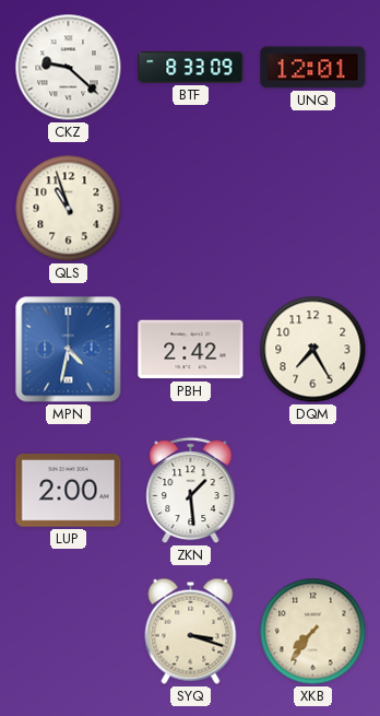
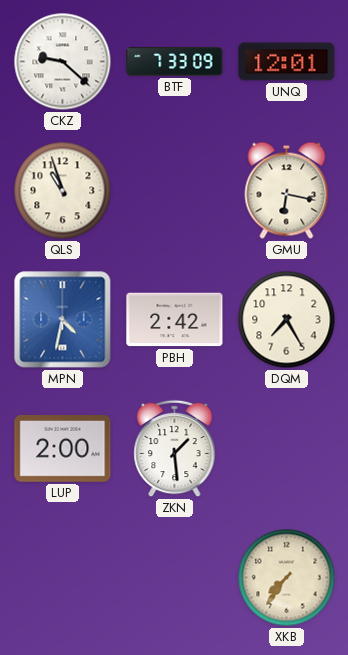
BTF: 8:33 -> 7:33
GMU: none -> 6:17
SYQ: 3:18 -> none
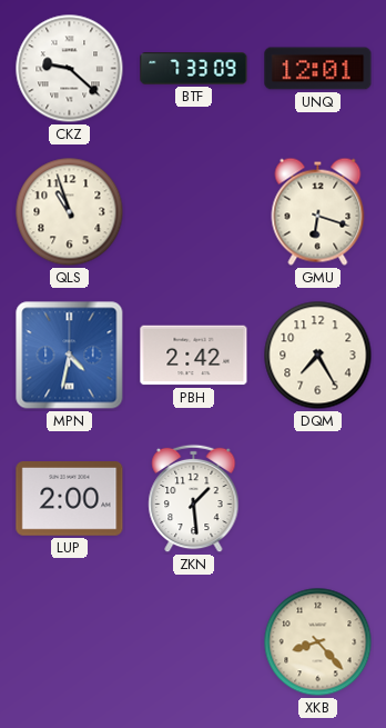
GMU: 6:17 -> 6:18
XKB: 7:36 -> 8:23
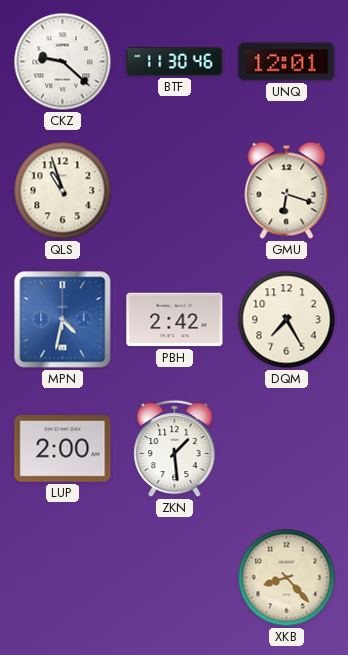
BTF: 7:33 -> 11:30
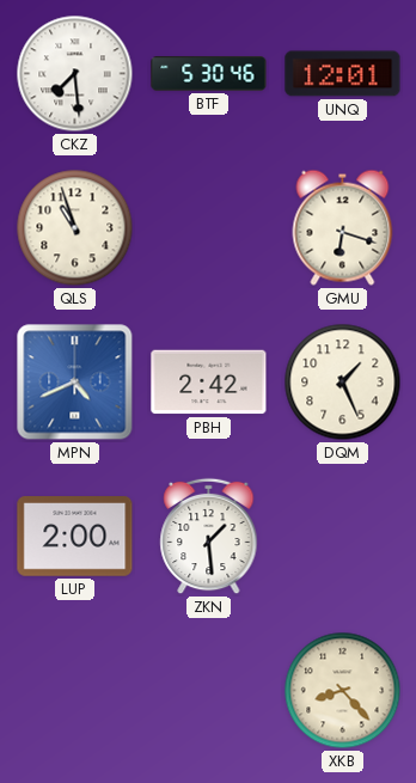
CKZ: 9:22 -> 7:29
BTF: 11:30 -> 5:30
MPN: 4:32 -> 4:41
DQM: 7:25 -> 1:26
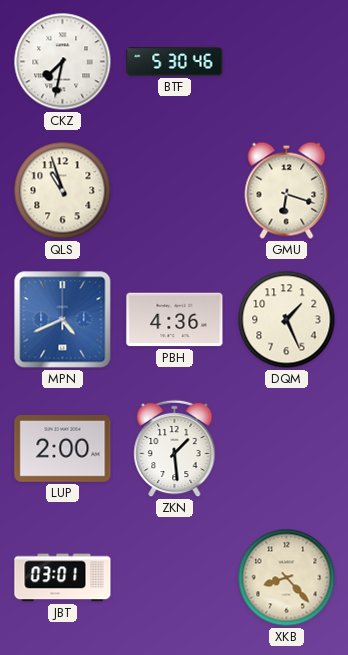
CKZ: 7:29 -> 7:32
UNQ: 12:01 -> none
PBH: 2:42 -> 4:36
JBT: none -> 03:01
